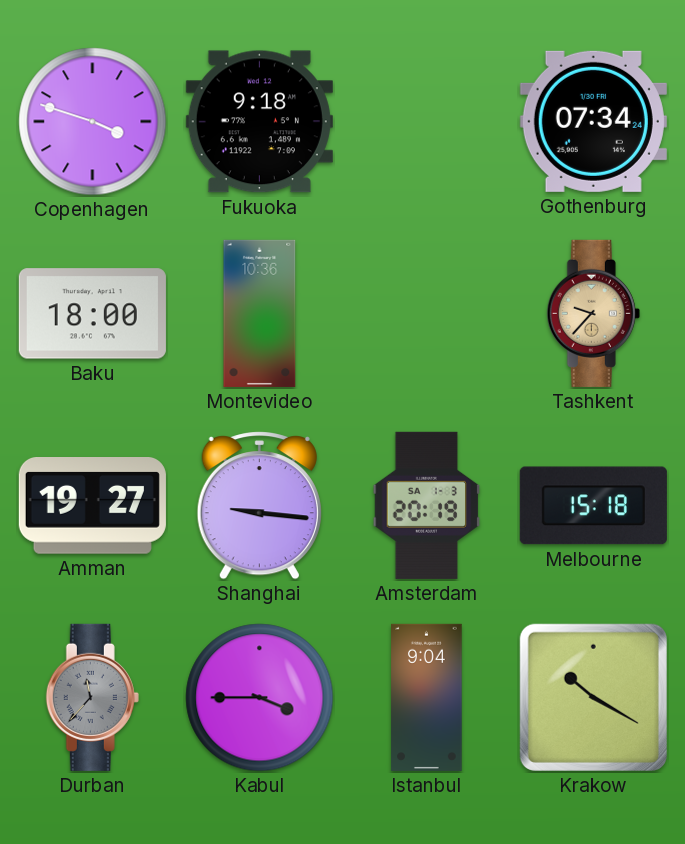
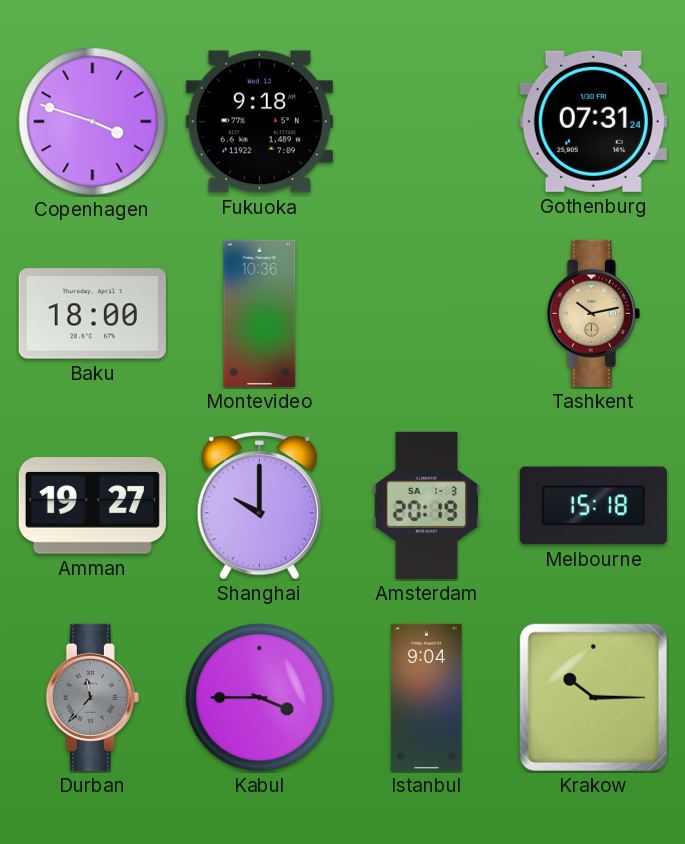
Gothenburg: 07:34 -> 07:31
Tashkent: 9:37 -> 10:13
Shanghai: 9:16 -> 10:00
Krakow: 10:20 -> 10:15
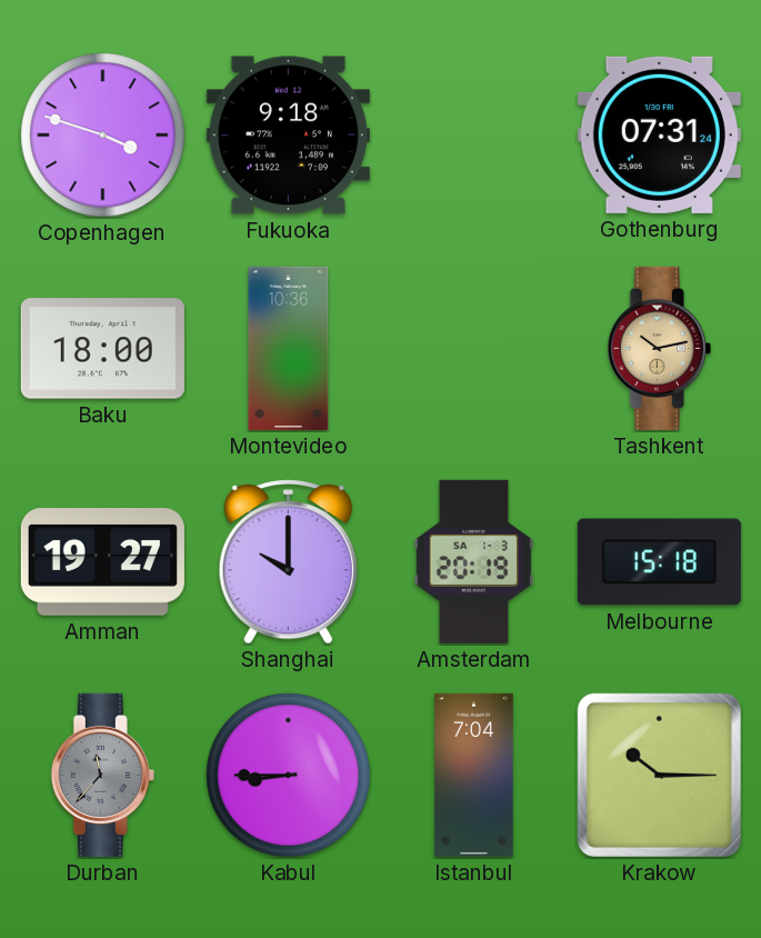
Kabul: 3:45 -> 8:45
Istanbul: 9:04 -> 7:04
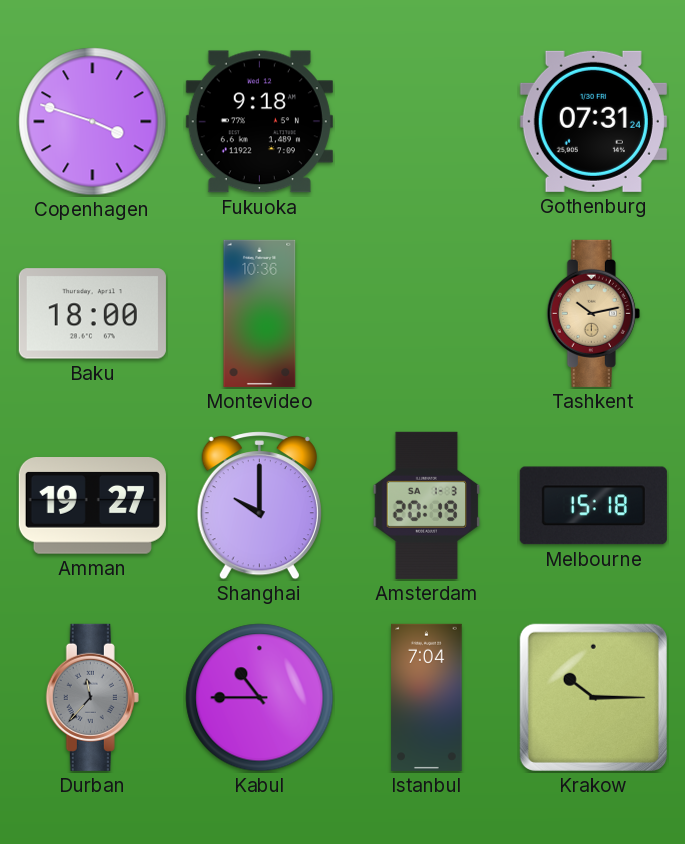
Kabul: 8:45 -> 10:45
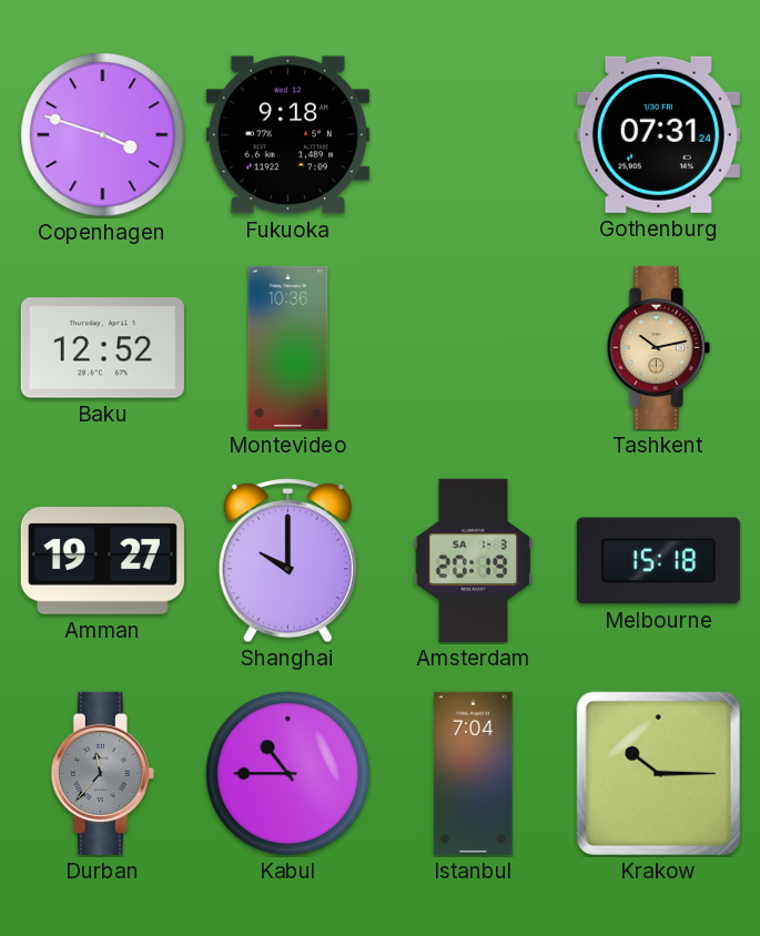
Baku: 18:00 -> 12:52
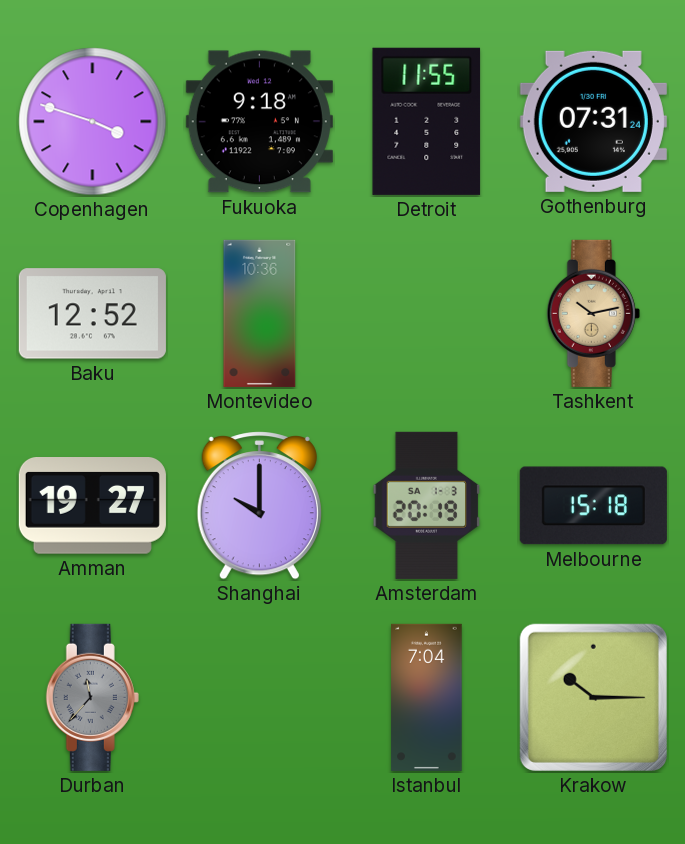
Detroit: none -> 11:55
Kabul: 10:45 -> none
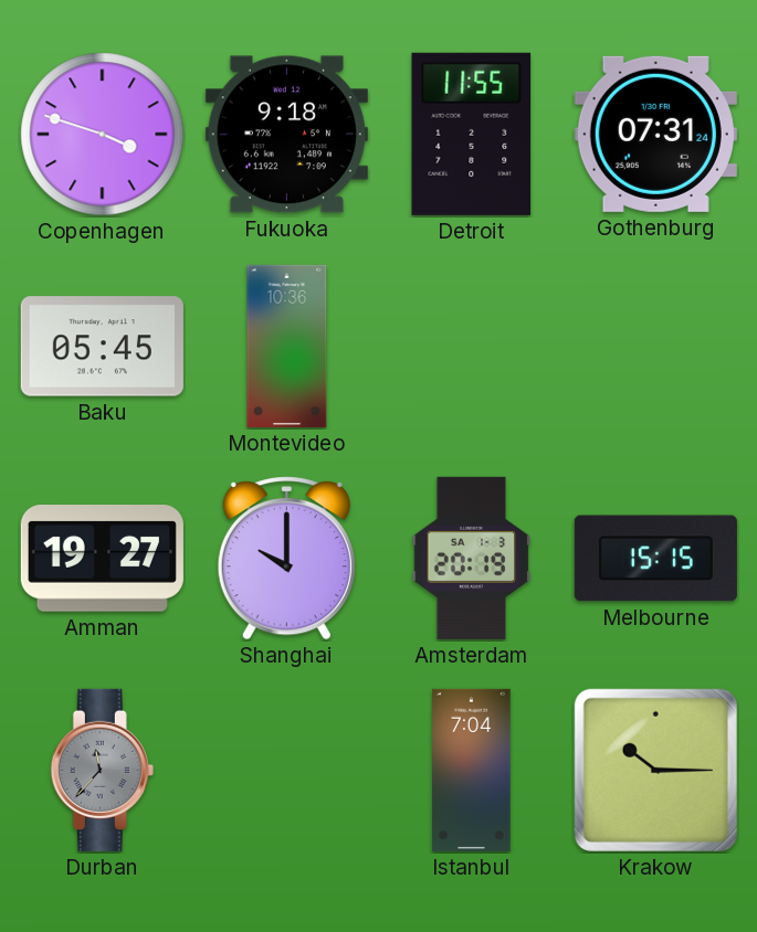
Baku: 12:52 -> 05:45
Tashkent: 10:13 -> none
Melbourne: 15:18 -> 15:15
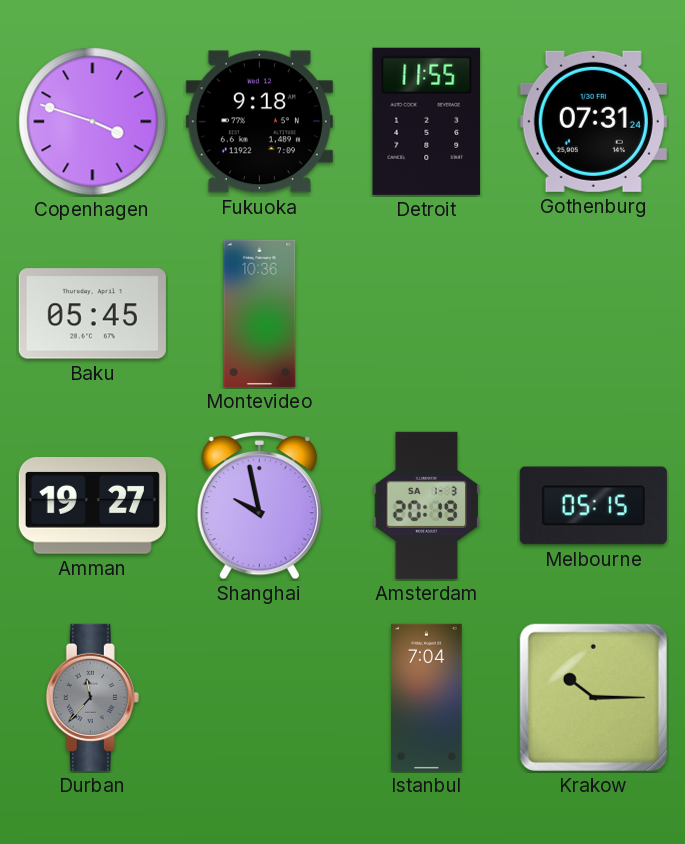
Shanghai: 10:00 -> 9:58
Melbourne: 15:15 -> 05:15
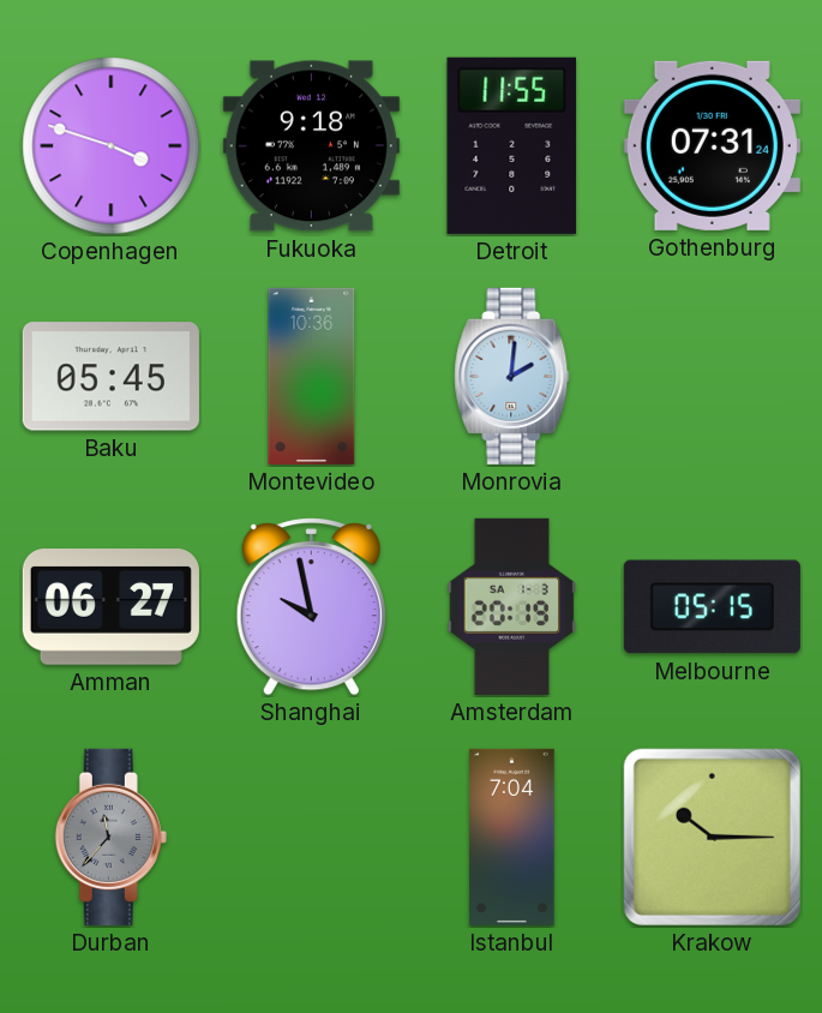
Monrovia: none -> 2:01
Amman: 19:27 -> 06:27
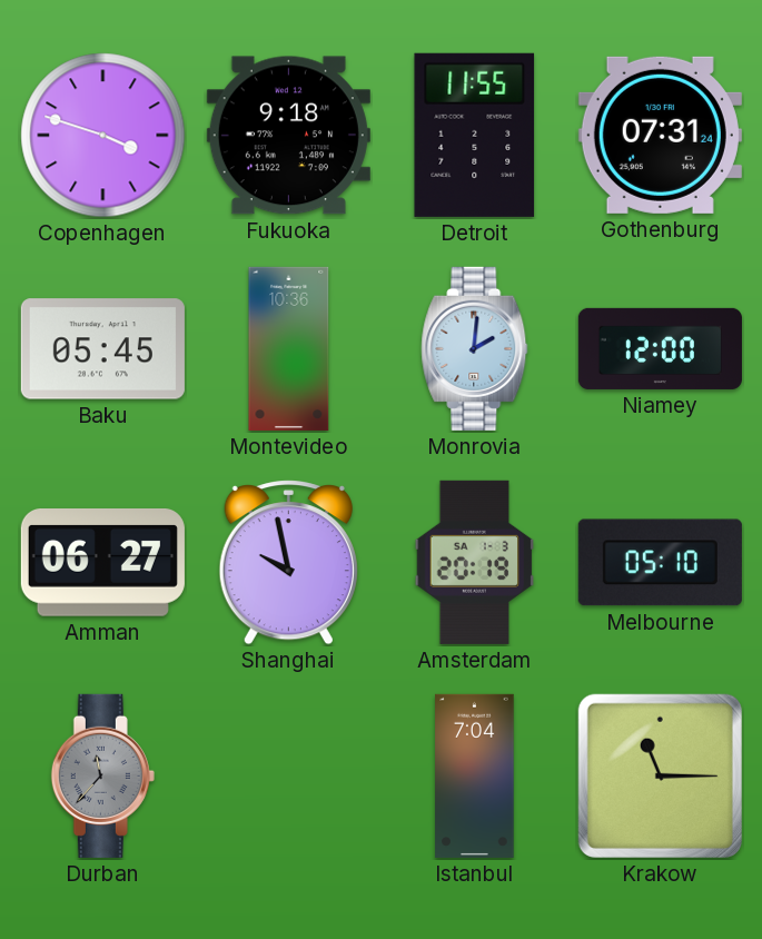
Niamey: none -> 12:00
Melbourne: 05:15 -> 05:10
Krakow: 10:15 -> 11:15
